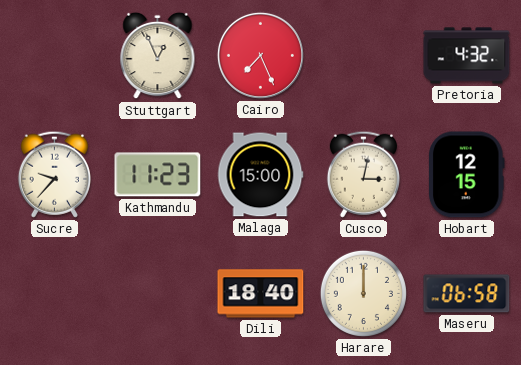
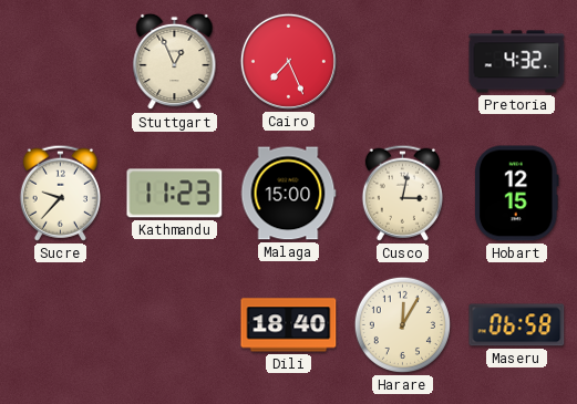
Harare: 12:00 -> 12:05
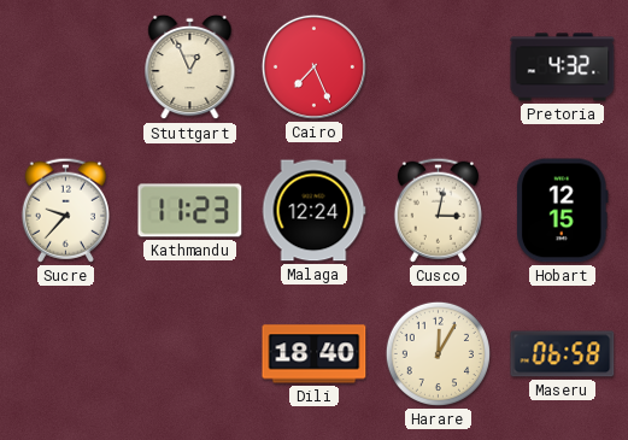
Malaga: 15:00 -> 12:24
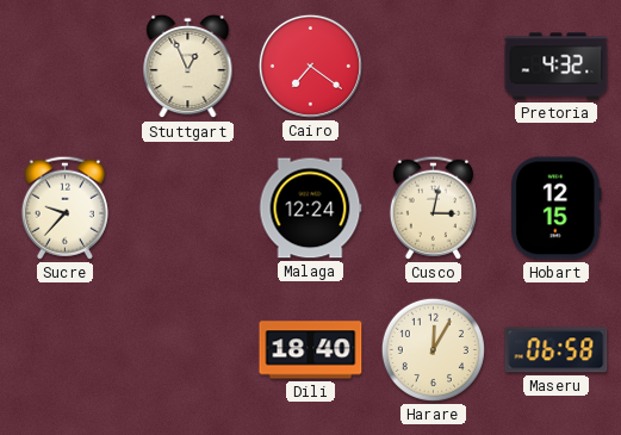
Cairo: 7:26 -> 7:21
Kathmandu: 11:23 -> none
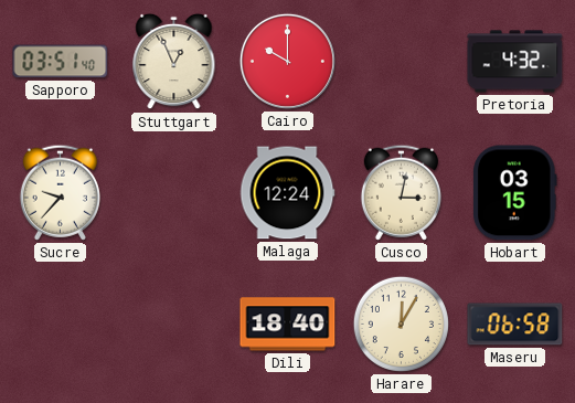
Sapporo: none -> 03:51
Cairo: 7:21 -> 10:00
Hobart: 12:15 -> 03:15
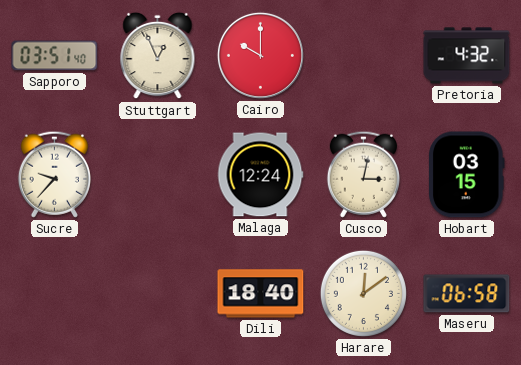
Harare: 12:05 -> 12:09
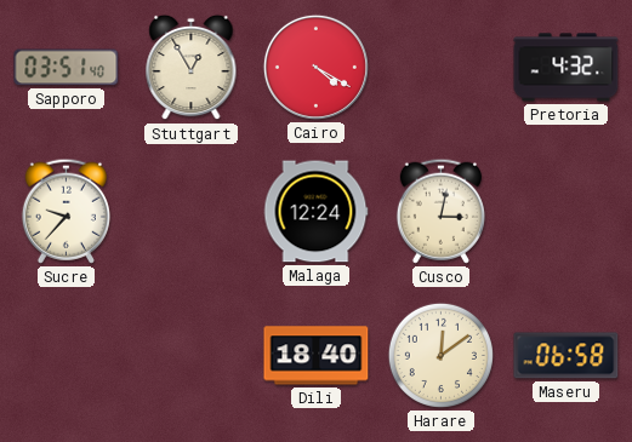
Stuttgart: 12:56 -> 12:55
Cairo: 10:00 -> 4:20
Hobart: 03:15 -> none
